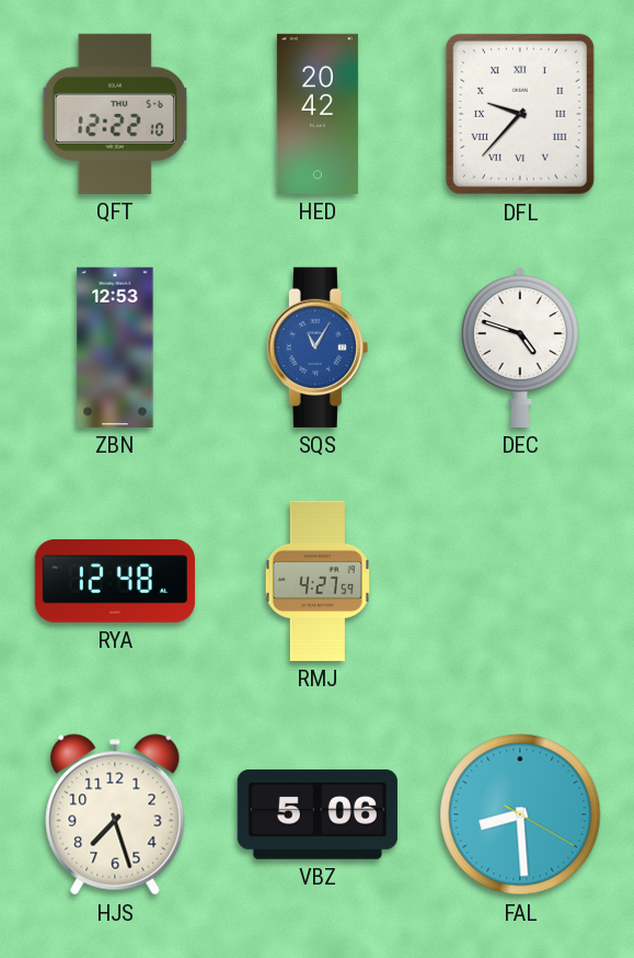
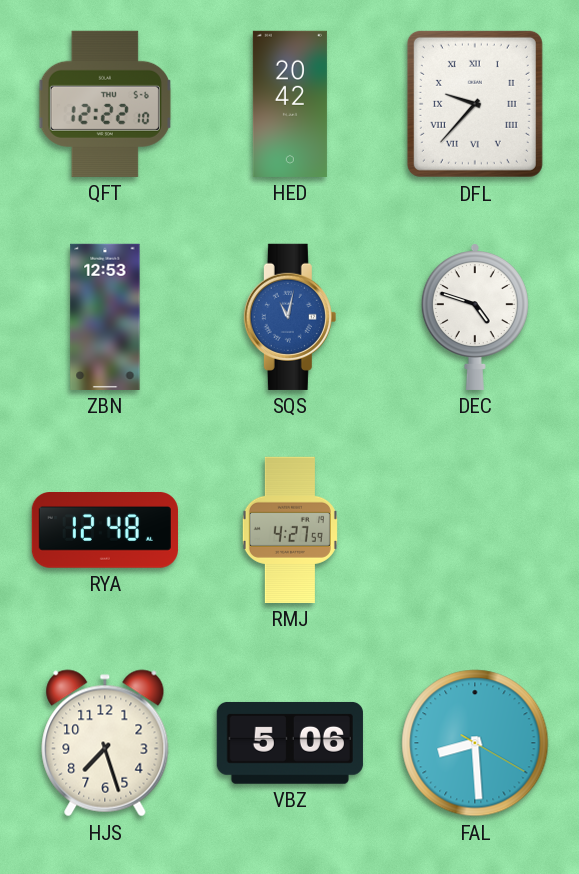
SQS: 11:05 -> 11:02
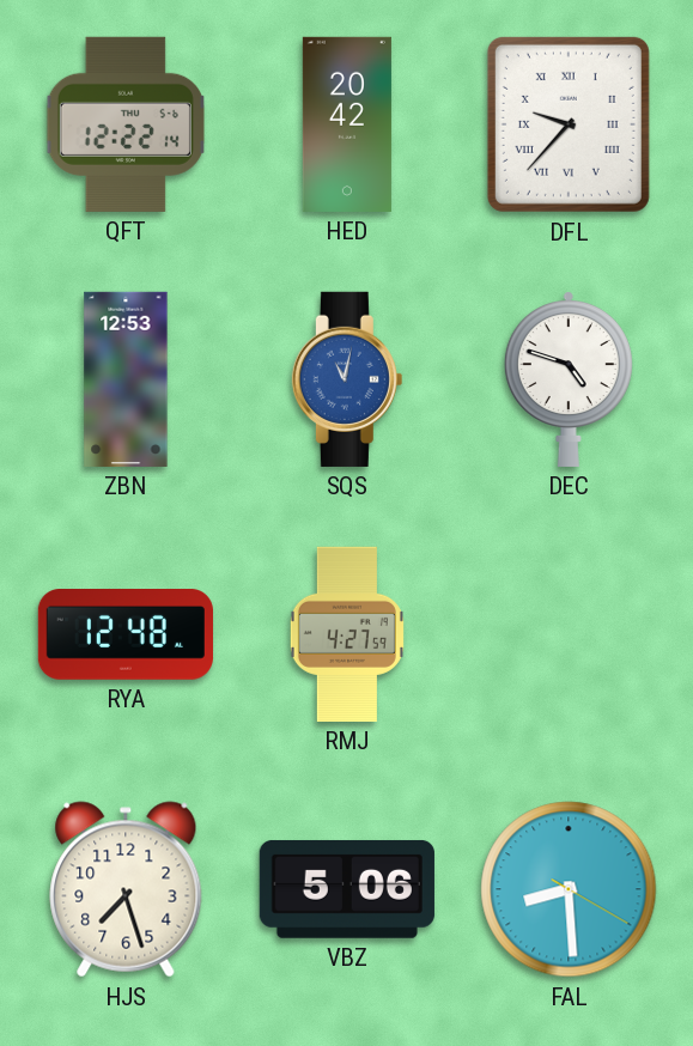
QFT: 12:22:10 -> 12:22:14
